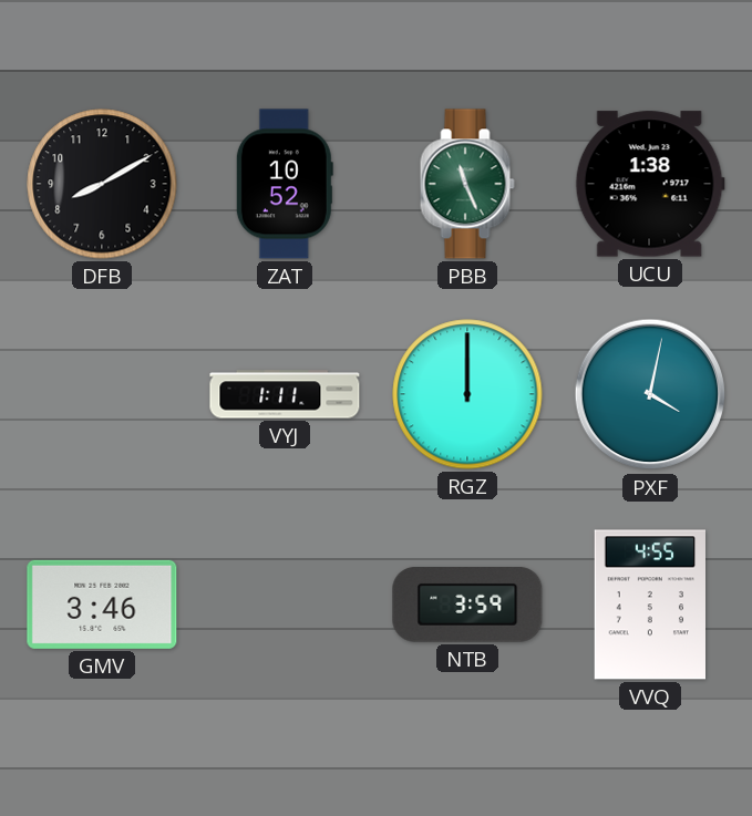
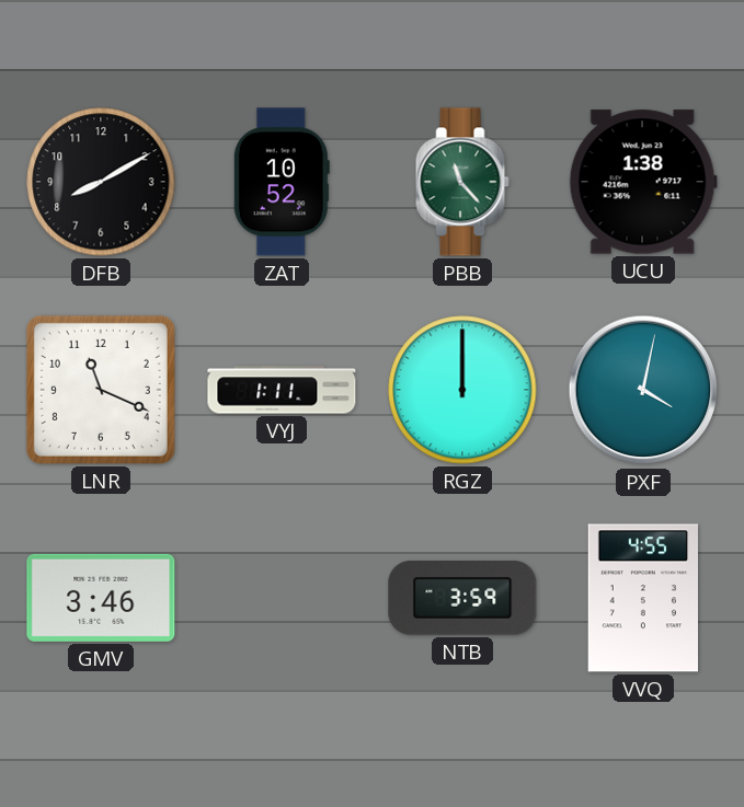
PBB: 11:26 -> 11:23
LNR: none -> 11:19
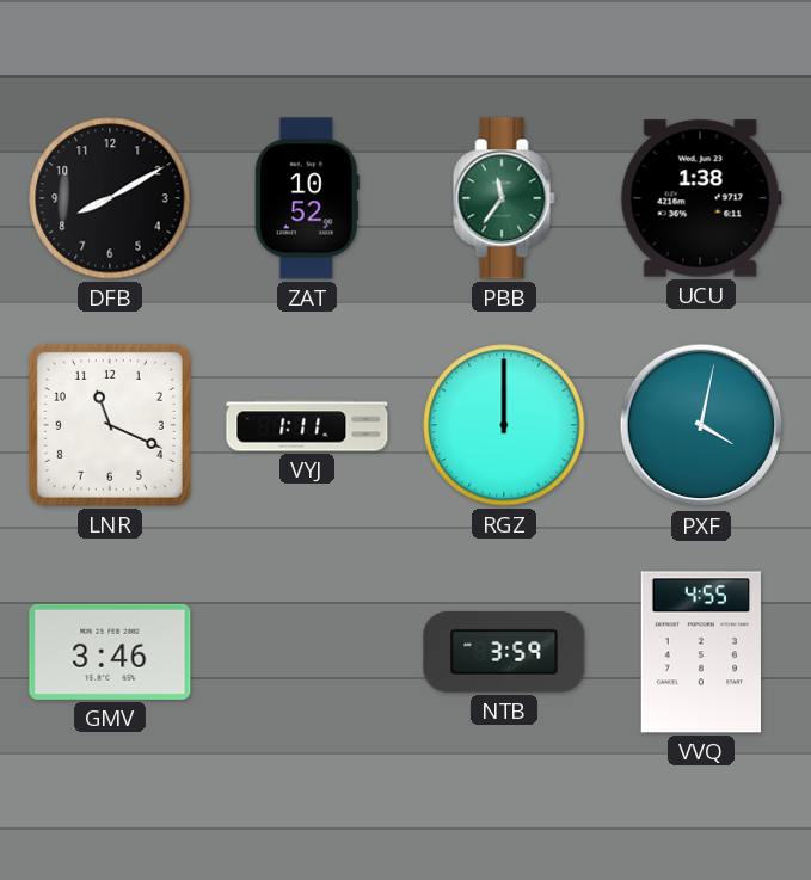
PBB: 11:23 -> 11:36
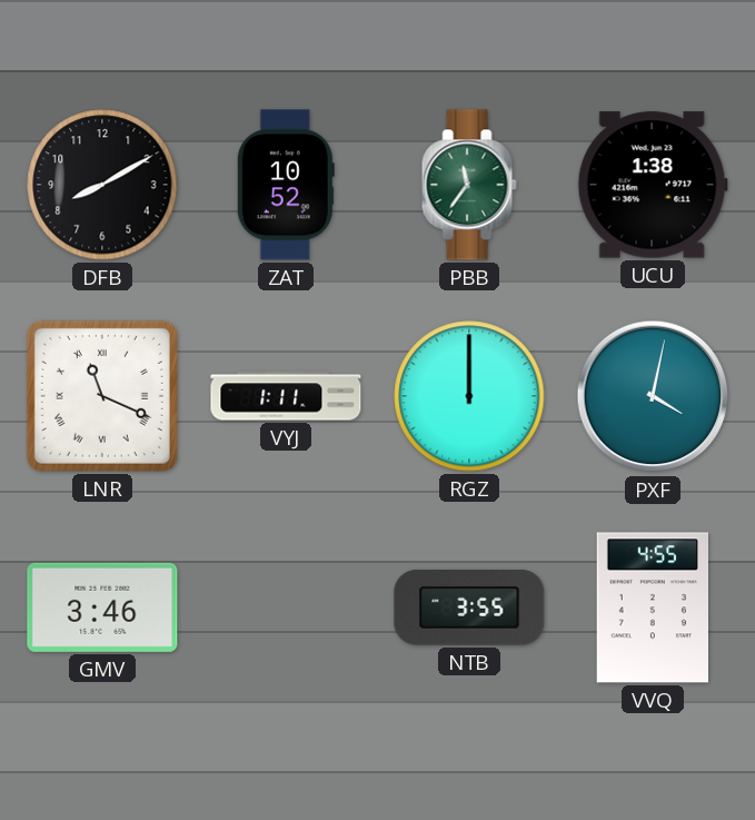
LNR numerals: Arabic -> Roman
NTB: 3:59 -> 3:55
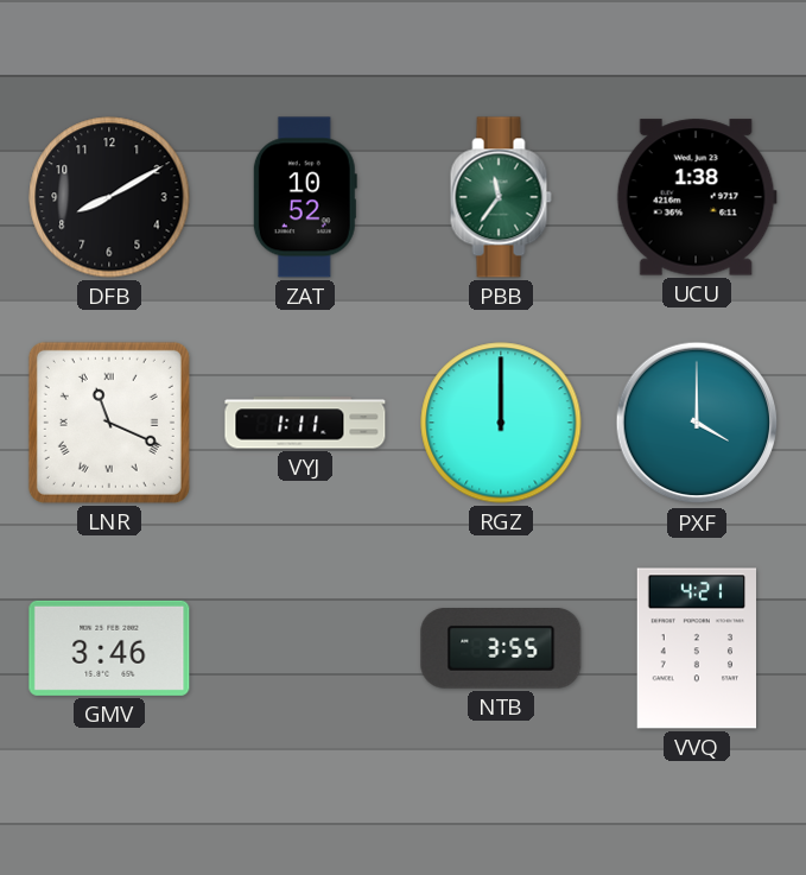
PXF: 4:02 -> 4:00
VVQ: 4:55 -> 4:21
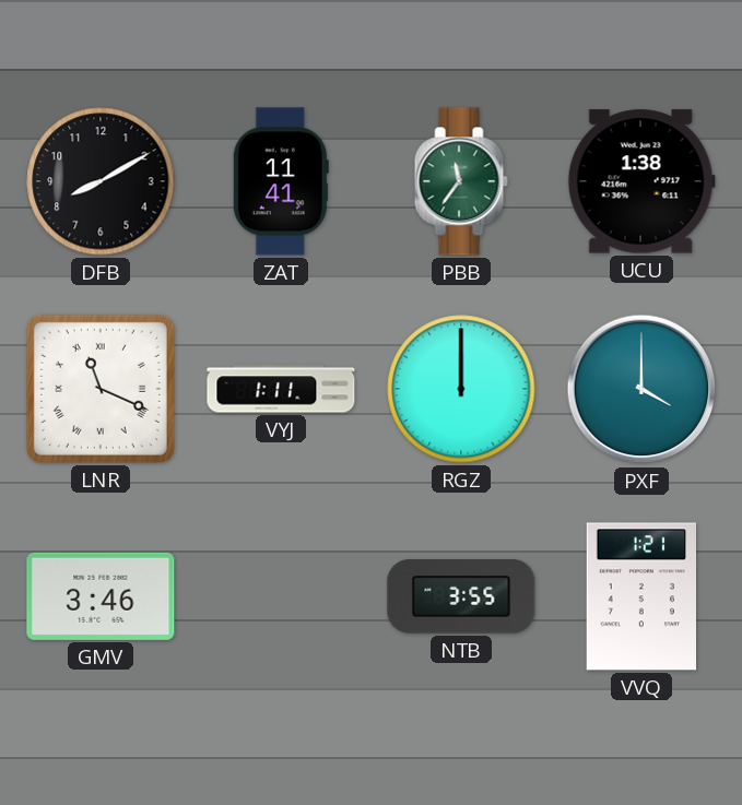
ZAT: 10:52 -> 11:41
VVQ: 4:21 -> 1:21
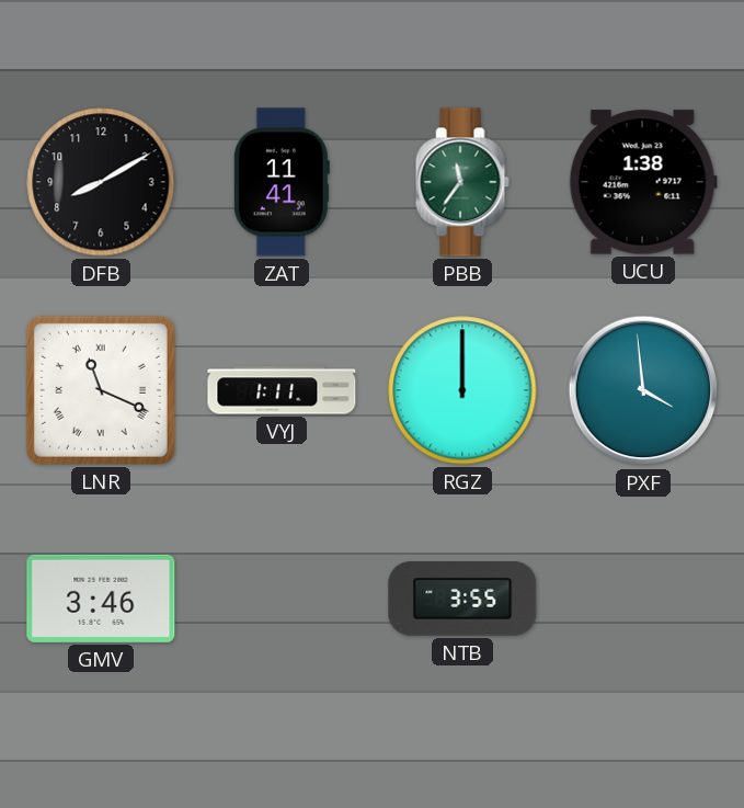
PXF: 4:00 -> 3:59
VVQ: 1:21 -> none
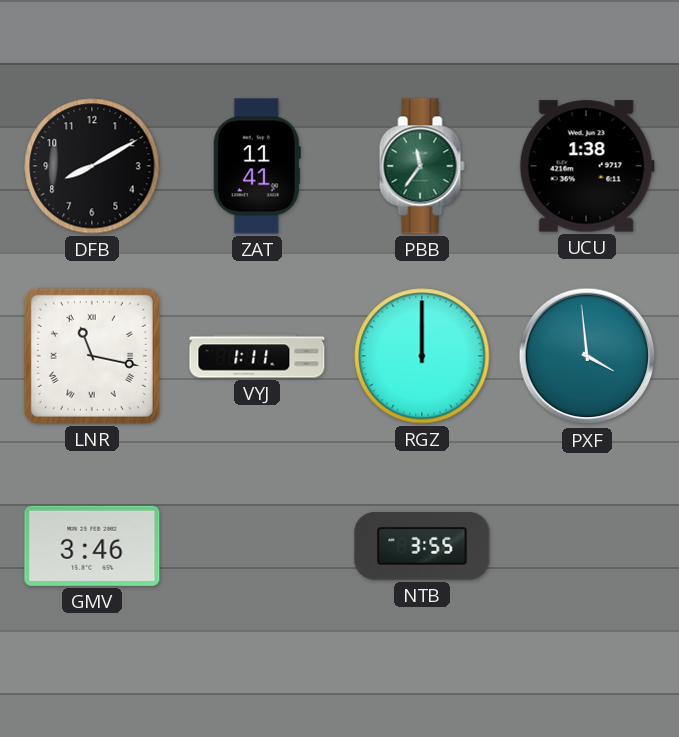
LNR: 11:19 -> 11:17
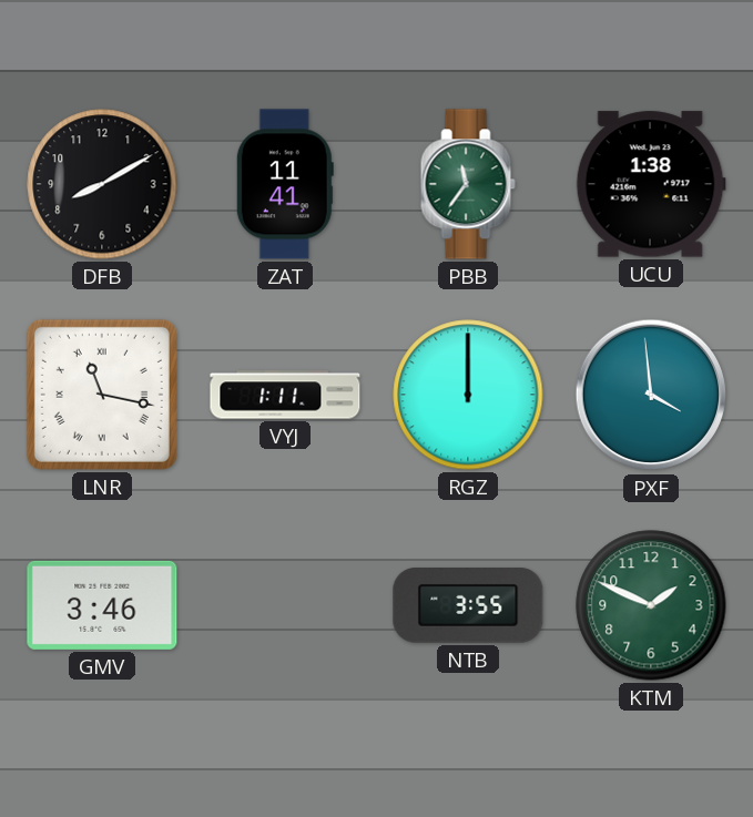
KTM: none -> 1:49
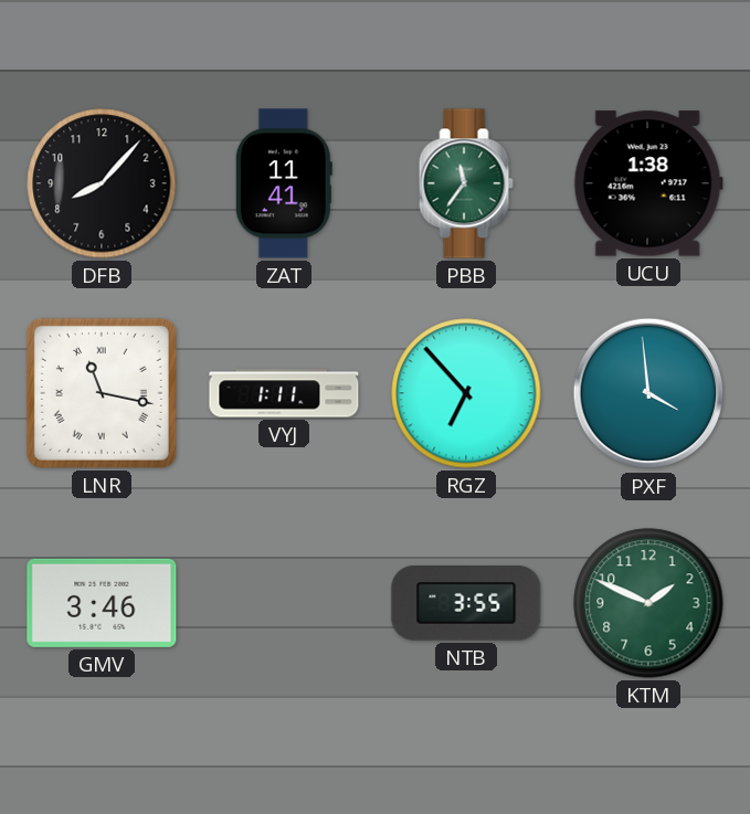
DFB: 8:10 -> 8:07
RGZ: 12:00 -> 6:53
